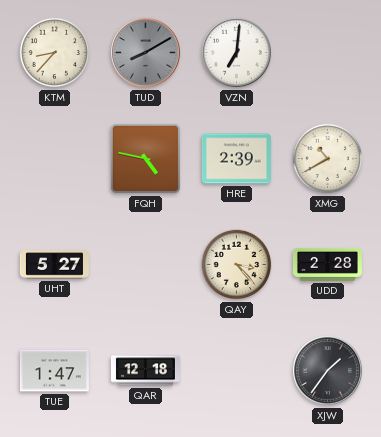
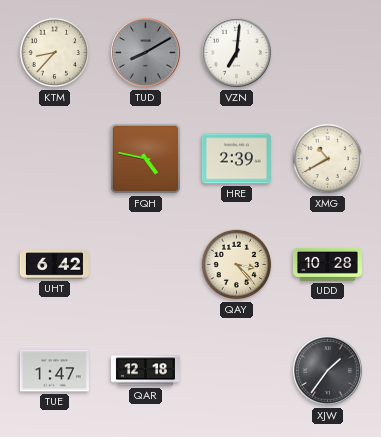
UHT: 5:27 -> 6:42
UDD: 2:28 -> 10:28
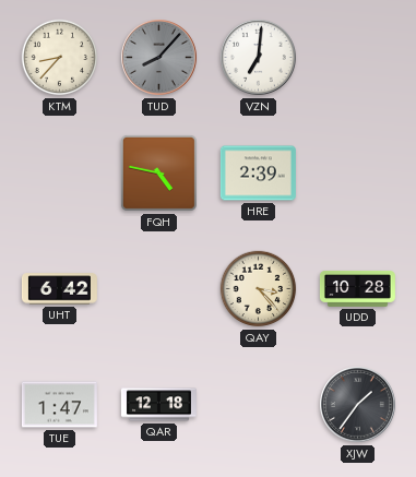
TUD: 8:10 -> 8:07
XMG: 10:40 -> none
